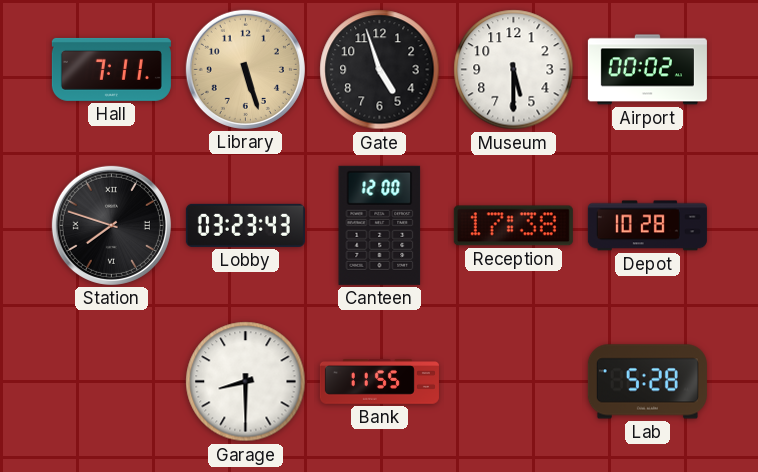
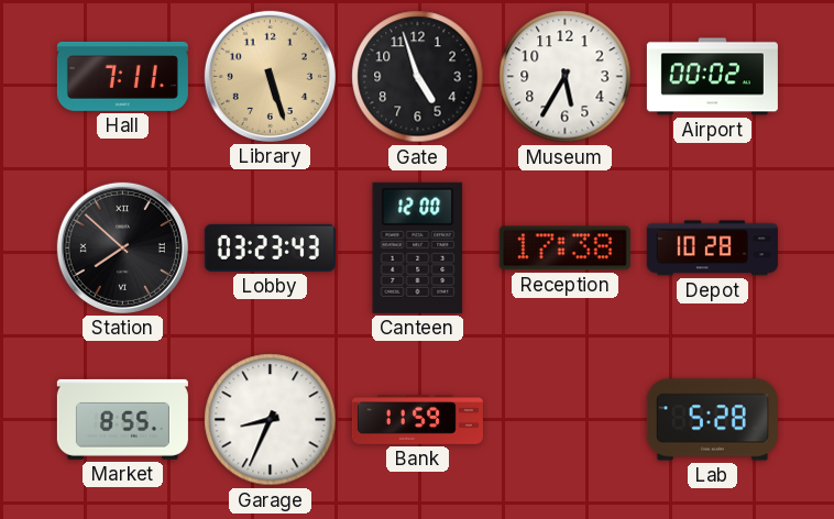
Museum: 5:30 -> 5:35
Station: 7:48 -> 7:52
Market: none -> 8:55
Garage: 8:30 -> 8:34
Bank: 11:55 -> 11:59
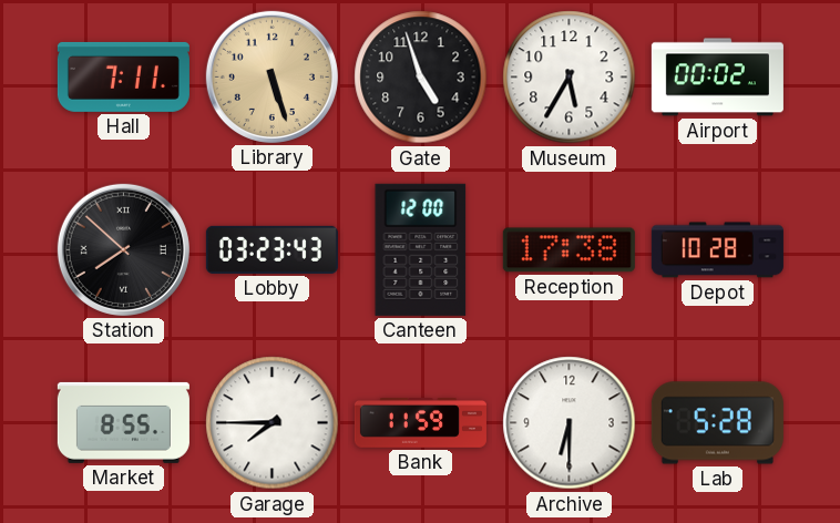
Garage: 8:34 -> 7:45
Archive: none -> 6:30
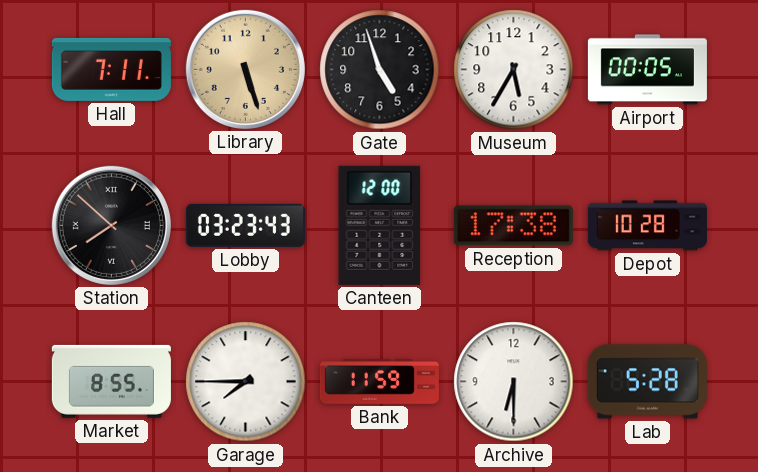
Airport: 00:02 -> 00:05
